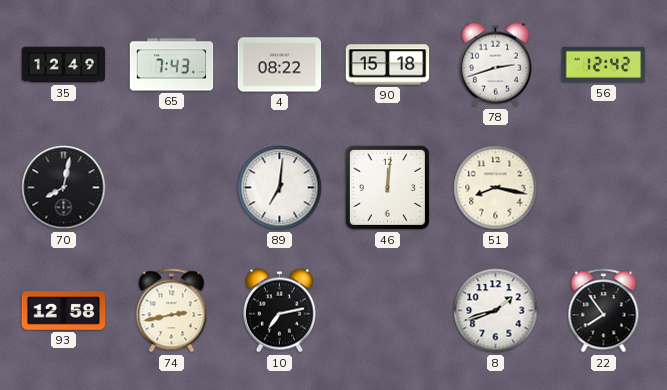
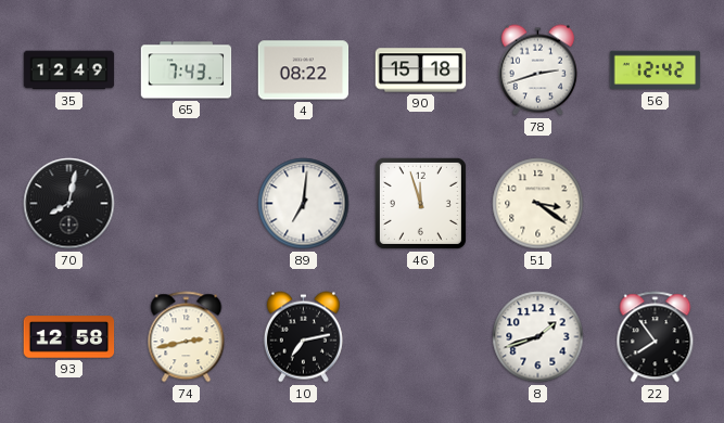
46: 12:01 -> 11:57
51: 8:17 -> 3:21
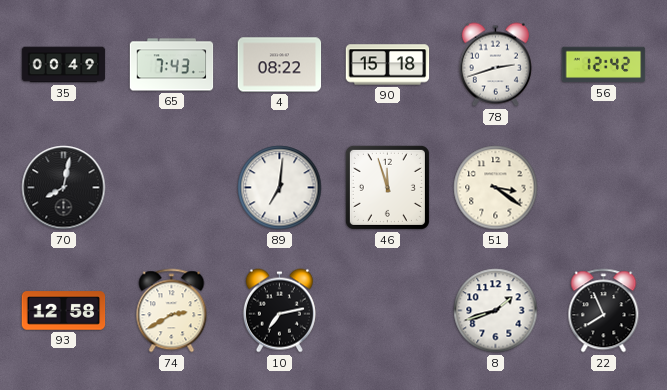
35: 12:49 -> 00:49
74: 2:43 -> 2:40
22: 7:54 -> 7:56
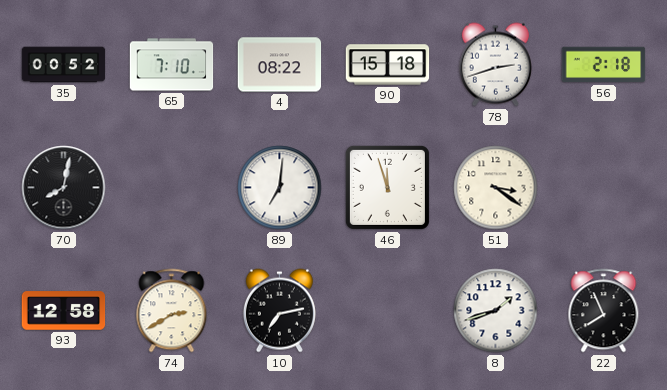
35: 00:49 -> 00:52
65: 7:43 -> 7:10
56: 12:42 -> 2:18
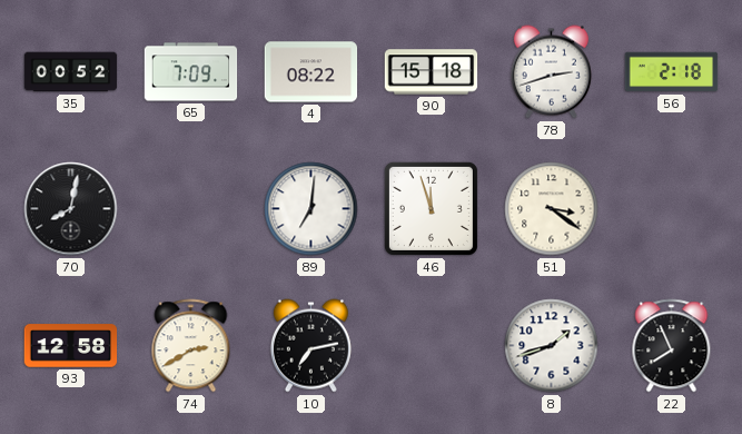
65: 7:10 -> 7:09
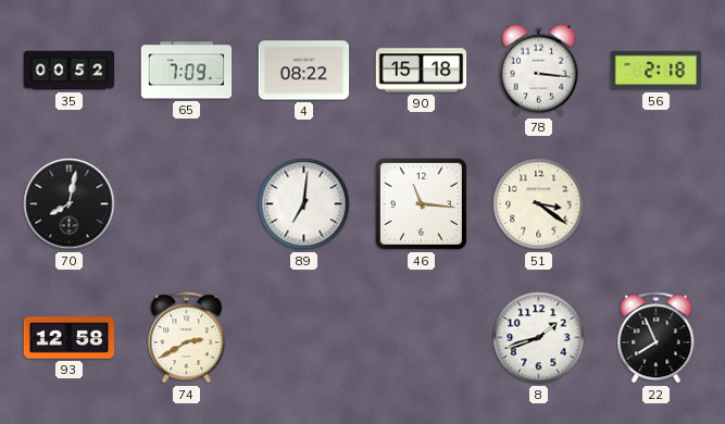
78: 2:42 -> 3:16
46: 11:57 -> 11:16
10: 7:13 -> none
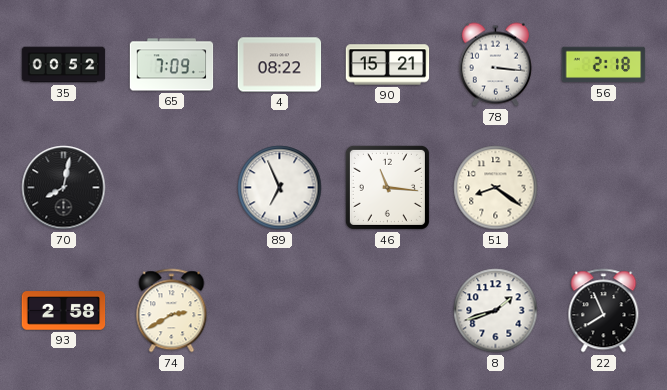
90: 15:18 -> 15:21
89: 7:01 -> 6:56
51: 3:21 -> 8:21
93: 12:58 -> 2:58
